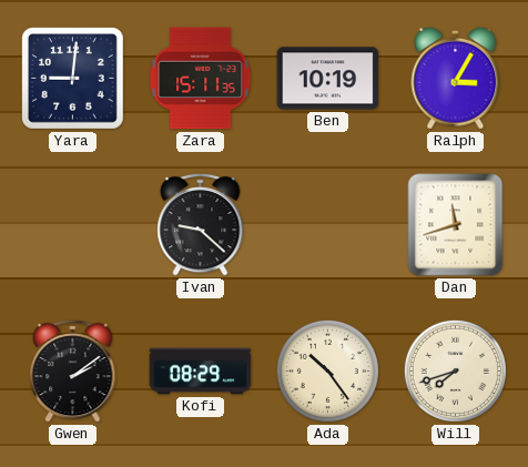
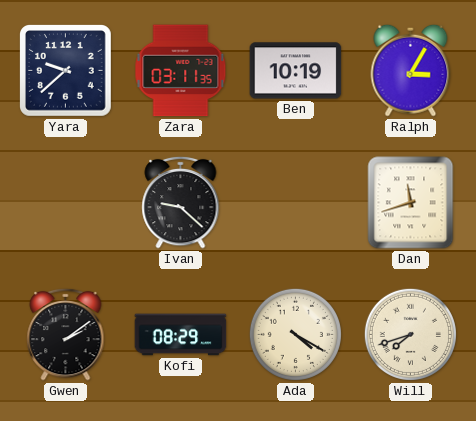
Yara: 9:01 -> 9:38
Zara: 15:11 -> 03:11
Ada: 10:24 -> 4:20
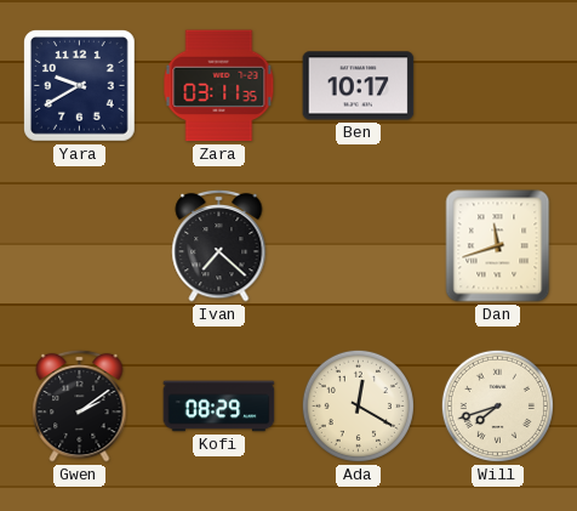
Yara: 9:38 -> 9:40
Ben: 10:19 -> 10:17
Ralph: 3:05 -> none
Ivan: 9:22 -> 7:22
Ada: 4:20 -> 12:20
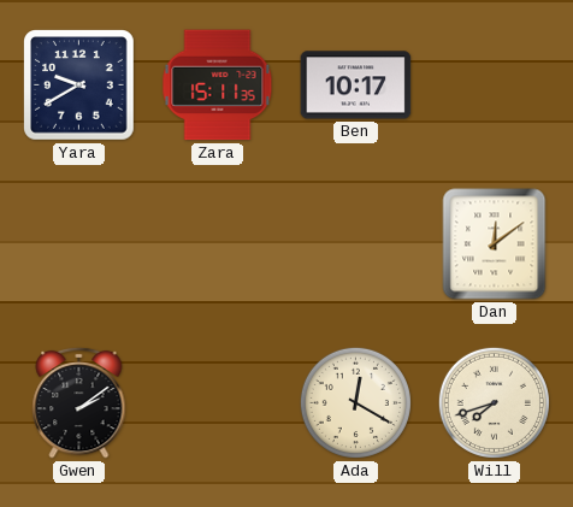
Zara: 03:11 -> 15:11
Ivan: 7:22 -> none
Dan: 11:42 -> 12:09
Kofi: 08:29 -> none
